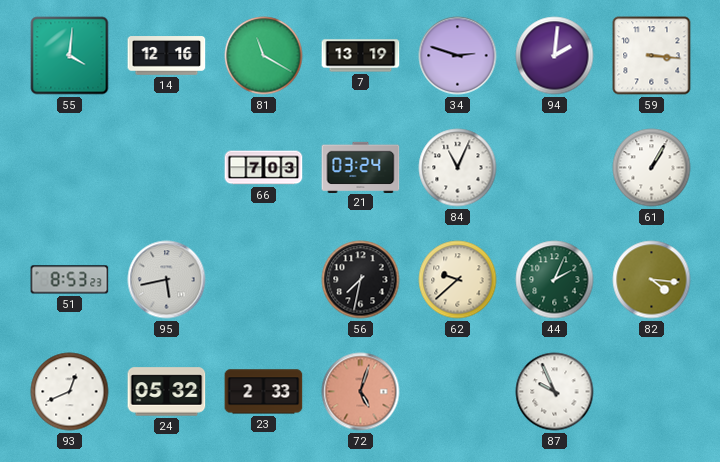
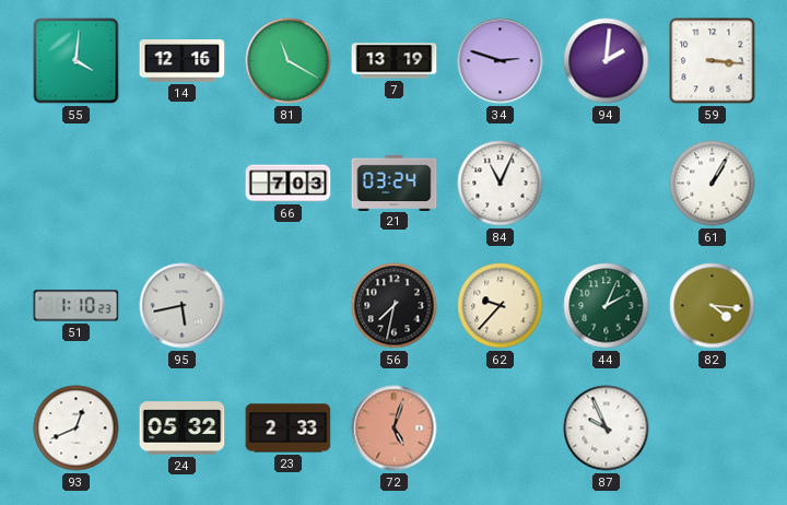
51: 8:53 -> 1:10
62: 9:38 -> 9:37
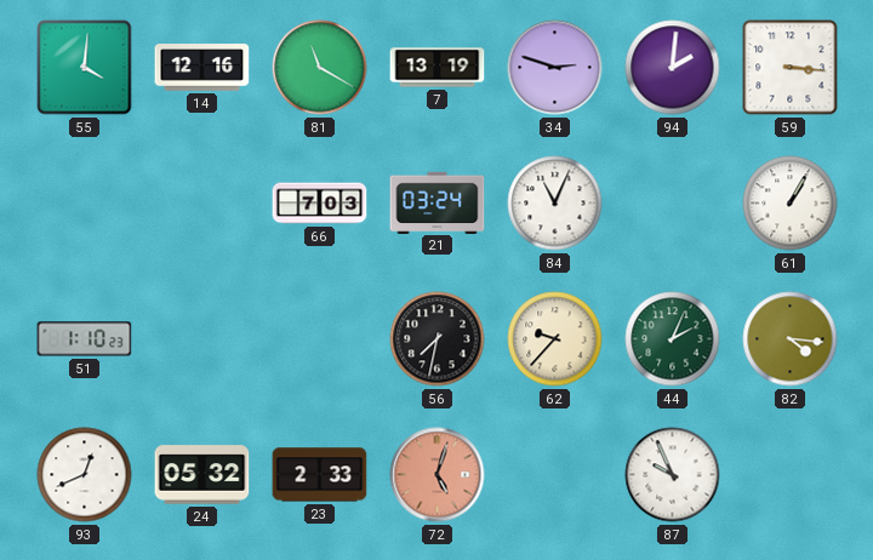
95: 5:43 -> none
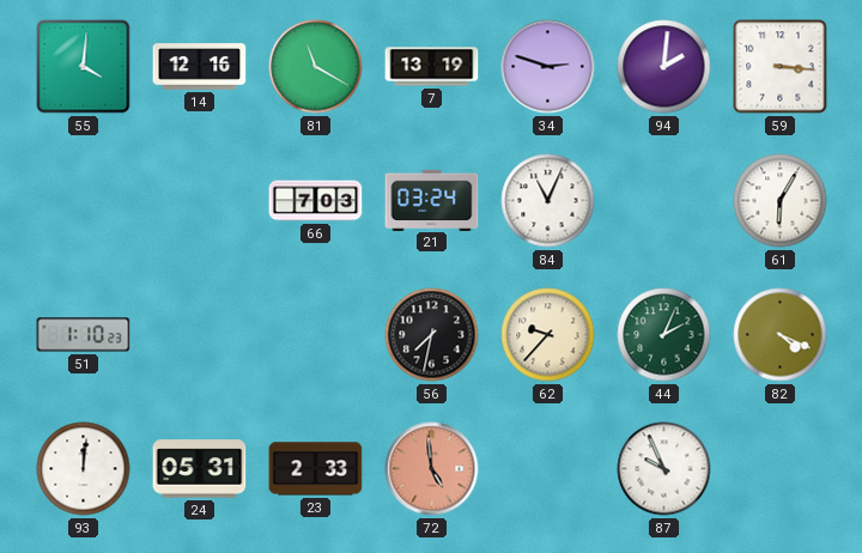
61: 1:05 -> 6:05
82: 4:16 -> 4:19
93: 12:41 -> 12:01
24: 05:32 -> 05:31
72: 5:03 -> 4:59
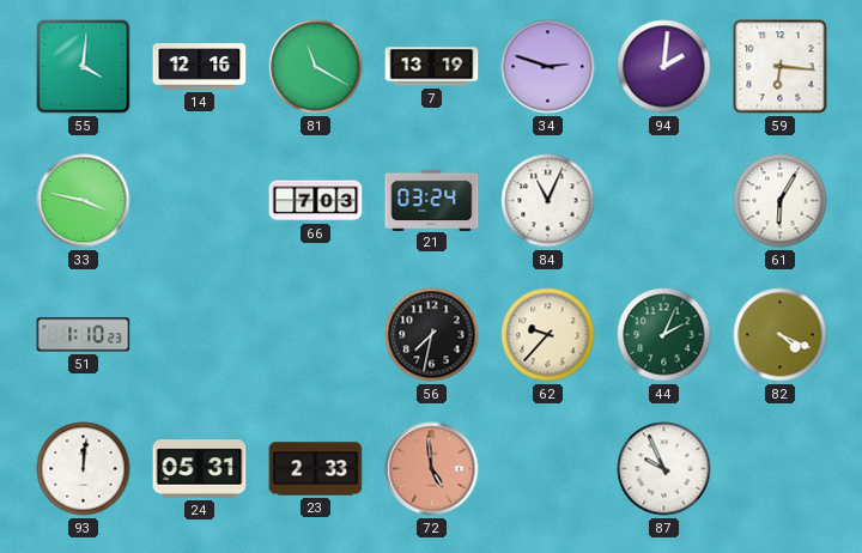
59: 3:16 -> 6:16
33: none -> 3:47
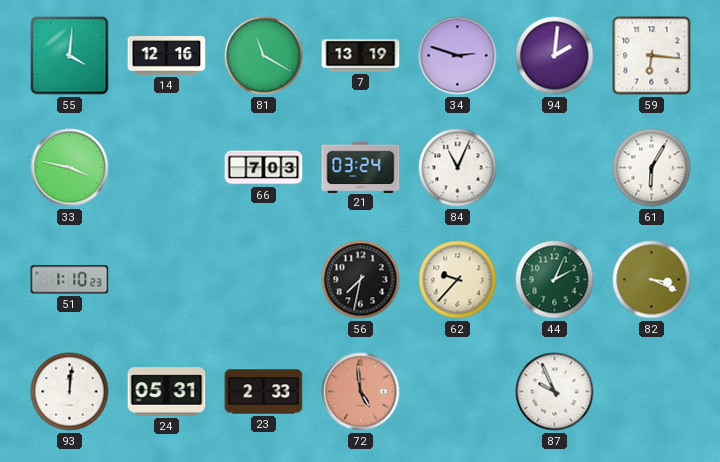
82: 4:19 -> 3:19
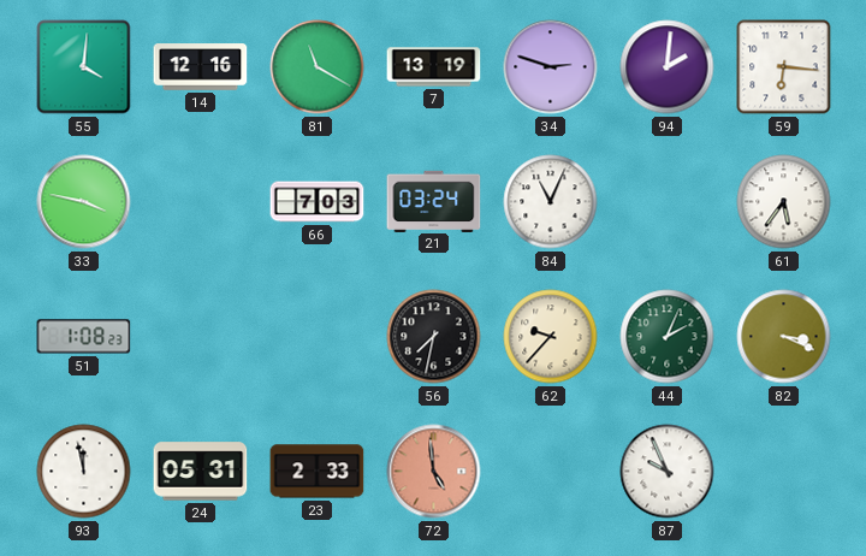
61: 6:05 -> 5:36
51: 1:10 -> 1:08
93: 12:01 -> 11:58
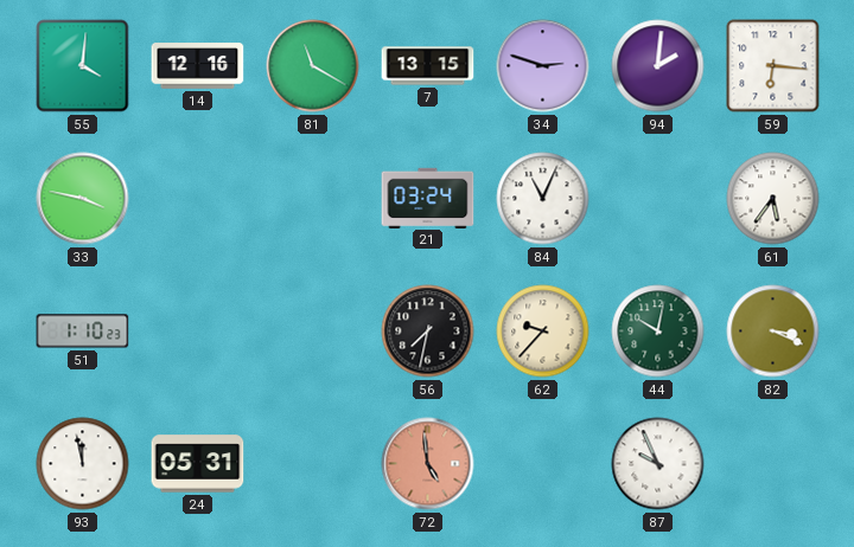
7: 13:19 -> 13:15
66: 7:03 -> none
51: 1:08 -> 1:10
44: 2:04 -> 10:02
23: 2:33 -> none
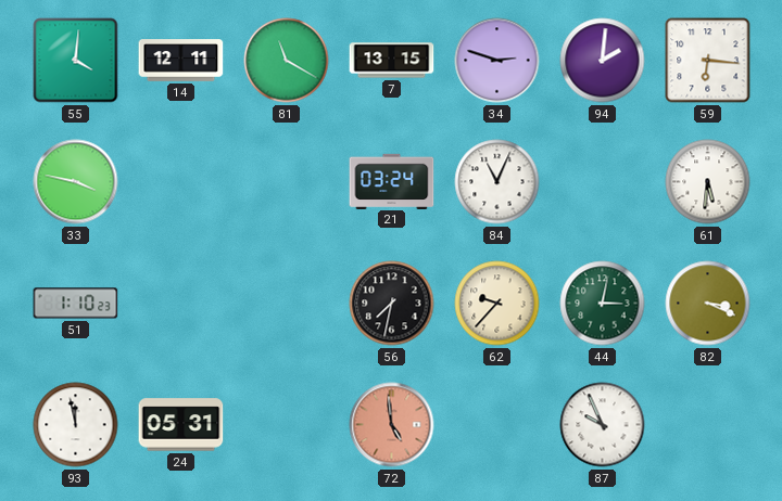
14: 12:16 -> 12:11
61: 5:36 -> 5:31
44: 10:02 -> 3:02
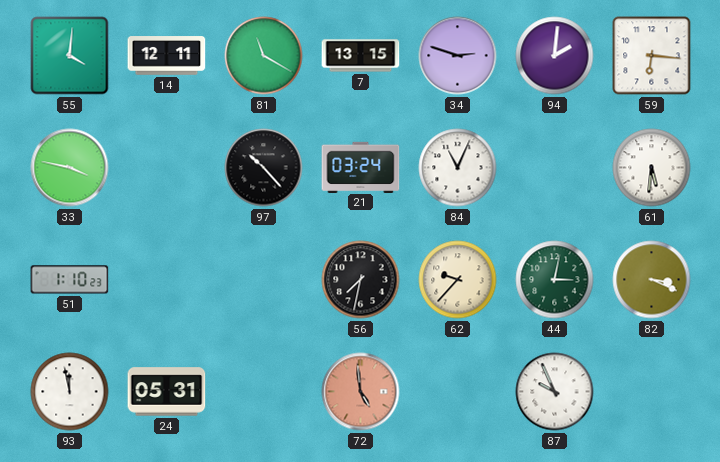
97: none -> 10:23
